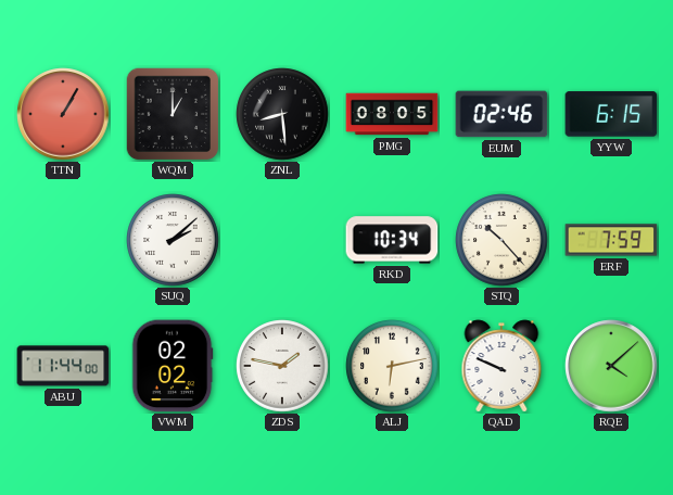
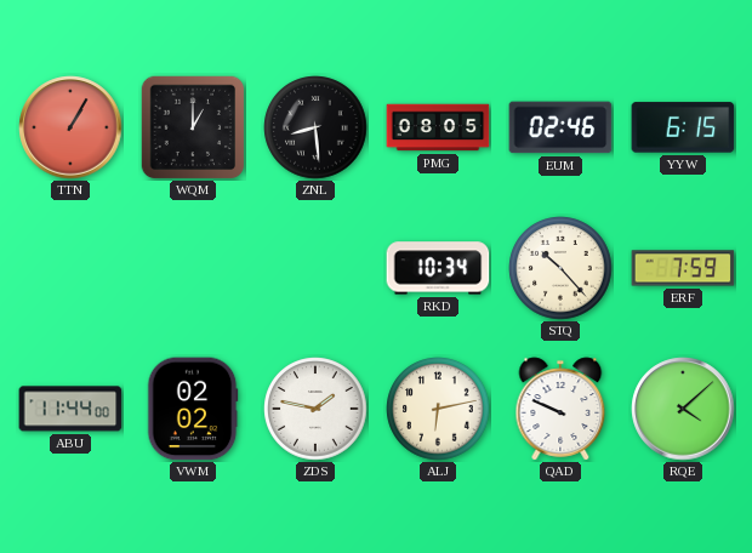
SUQ: 2:08 -> none
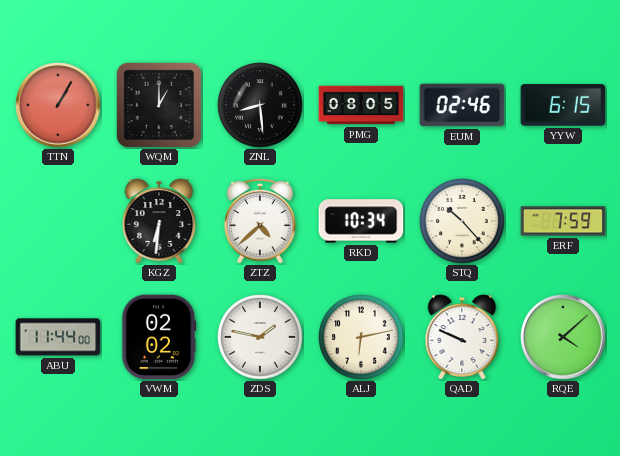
KGZ: none -> 6:31
ZTZ: none -> 4:38
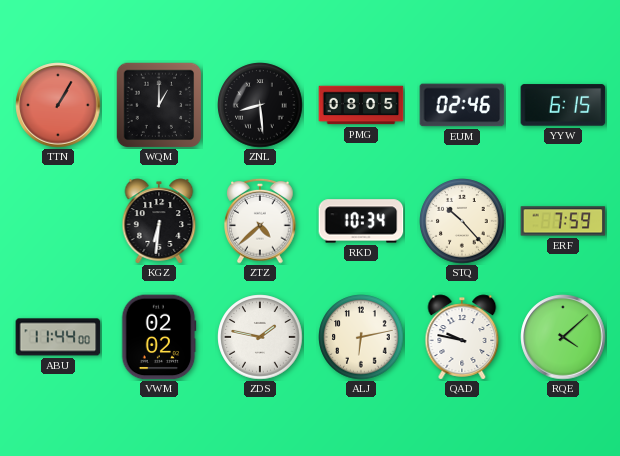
QAD: 9:49 -> 9:47
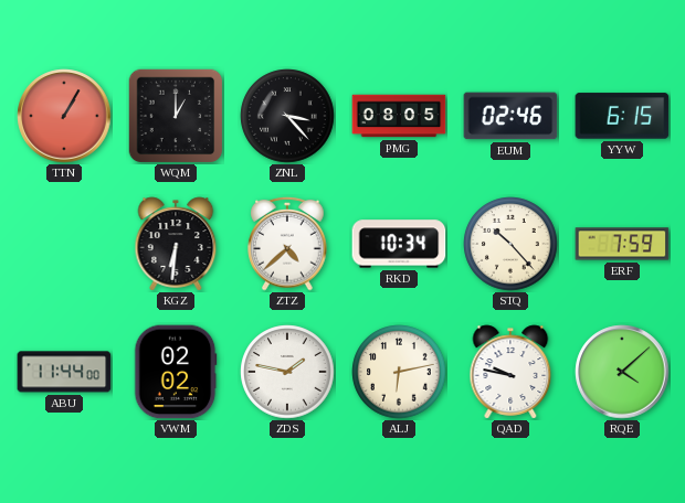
ZNL: 8:29 -> 3:23
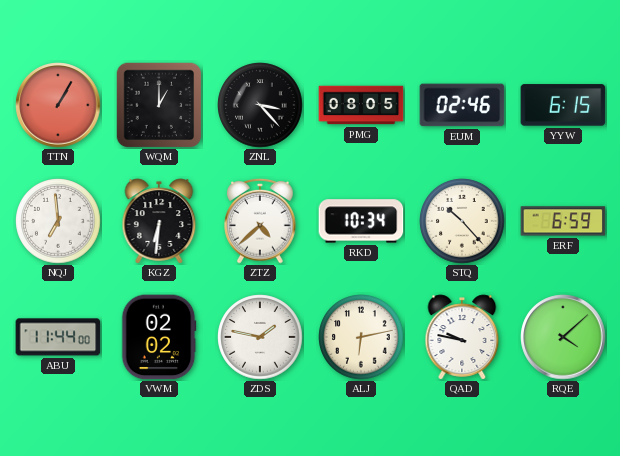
NQJ: none -> 6:59
ERF: 7:59 -> 6:59
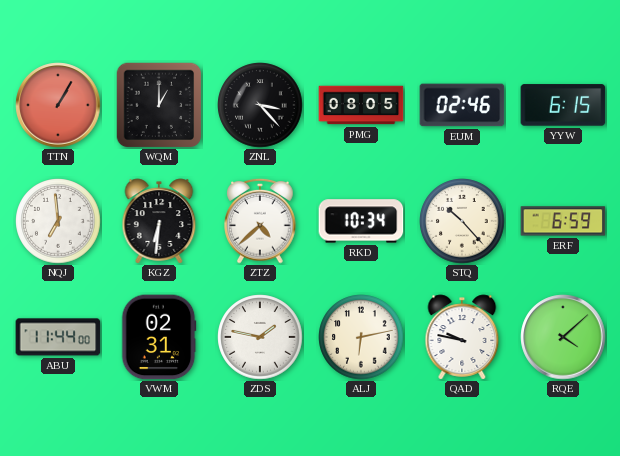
VWM: 02:02 -> 02:31
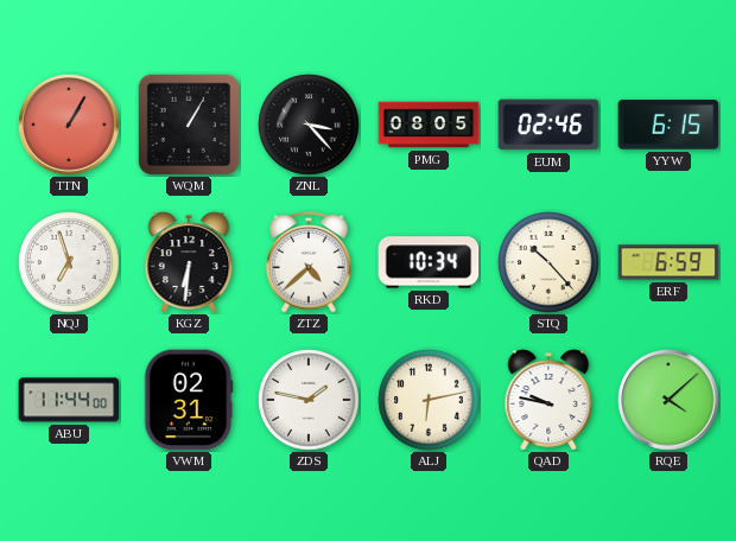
WQM: 1:00 -> 1:05
NQJ: 6:59 -> 6:57
